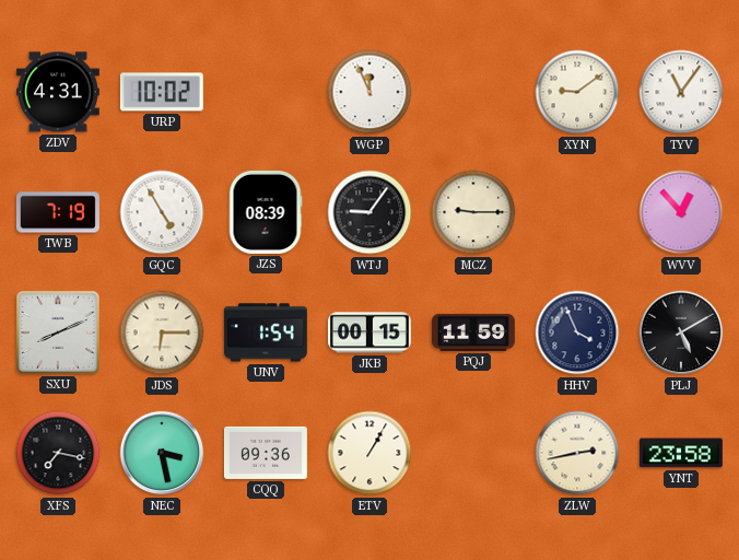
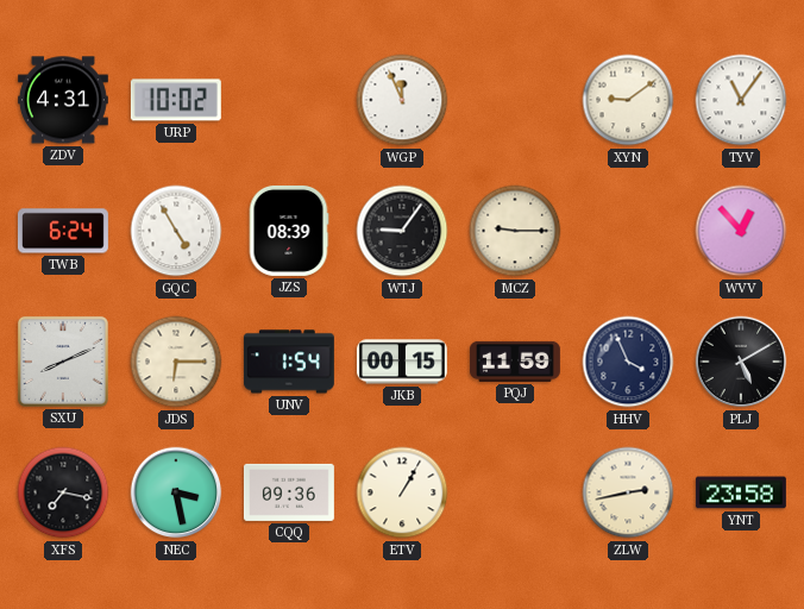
TWB: 7:19 -> 6:24
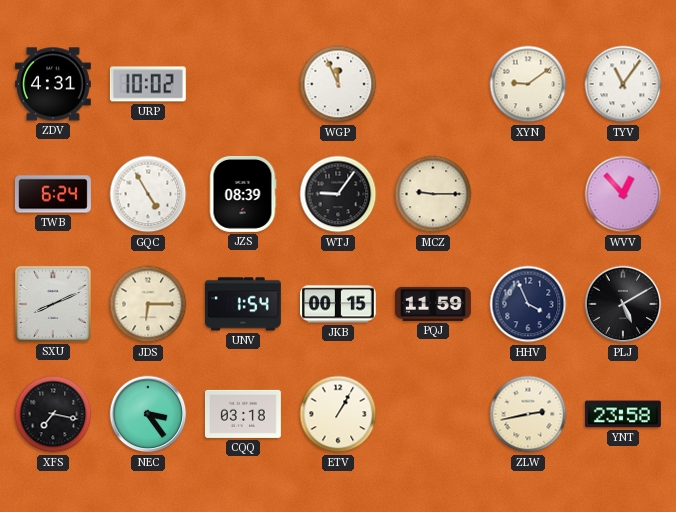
NEC: 3:28 -> 3:24
CQQ: 09:36 -> 03:18
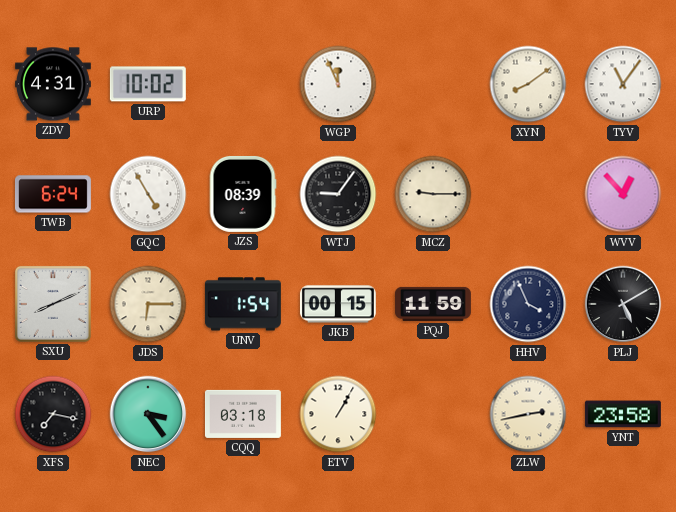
XYN: 9:09 -> 8:09
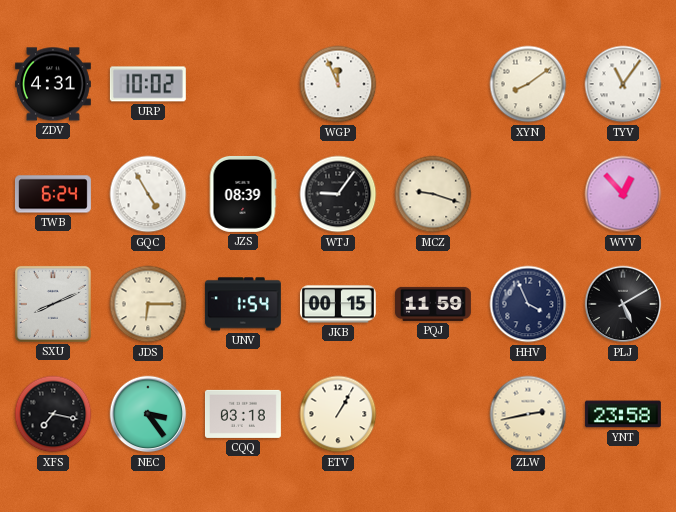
MCZ: 9:15 -> 9:18
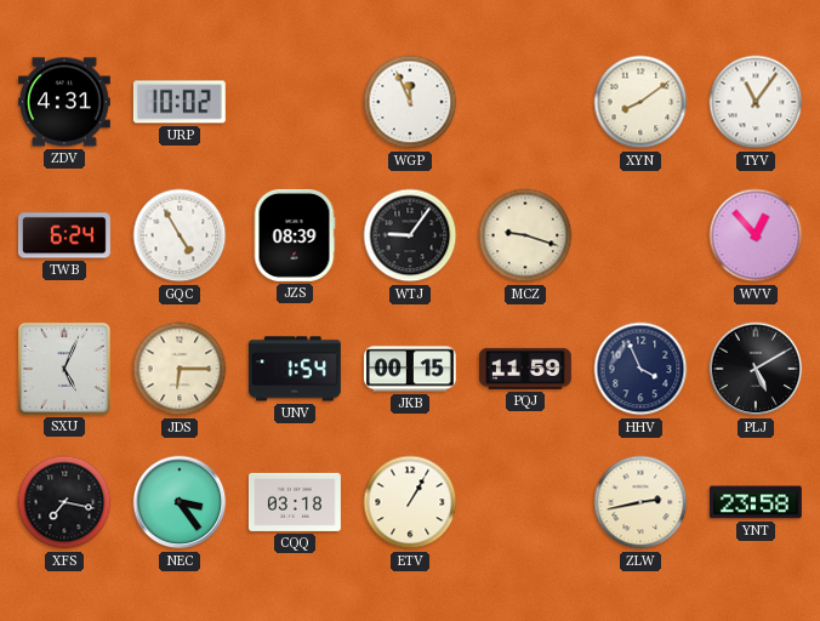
SXU: 8:11 -> 5:04
